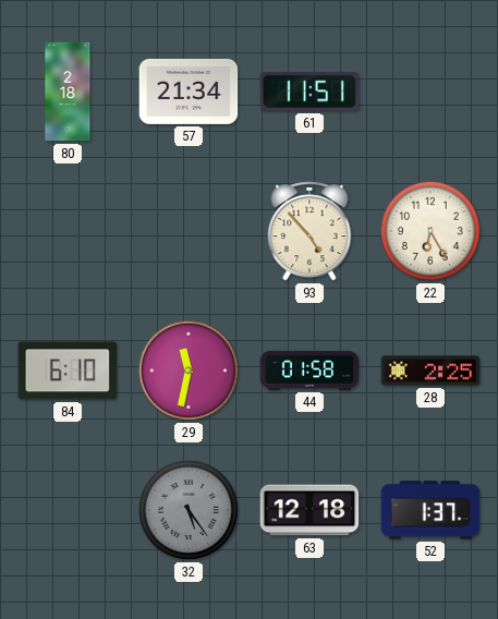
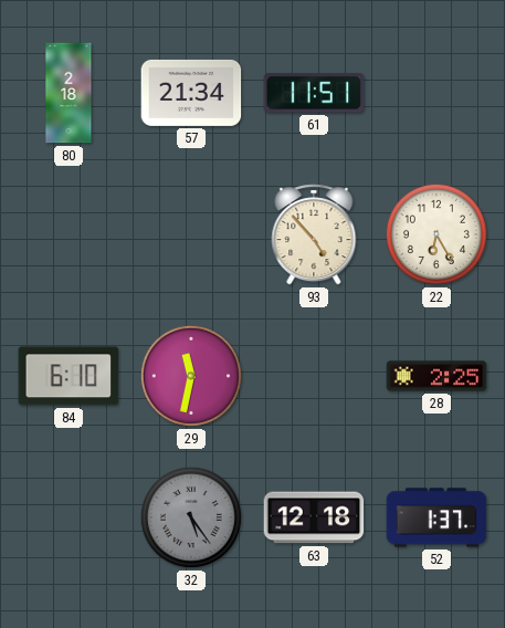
44: 01:58 -> none
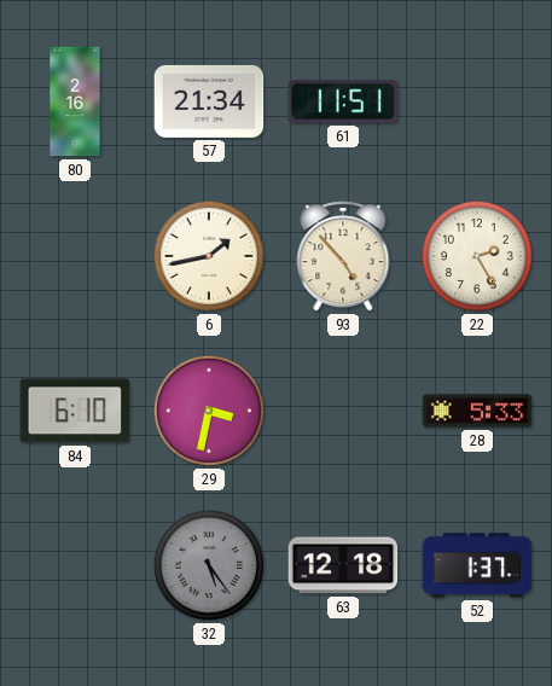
80: 2:18 -> 2:16
6: none -> 1:43
22: 6:25 -> 2:25
29: 11:32 -> 3:32
28: 2:25 -> 5:33
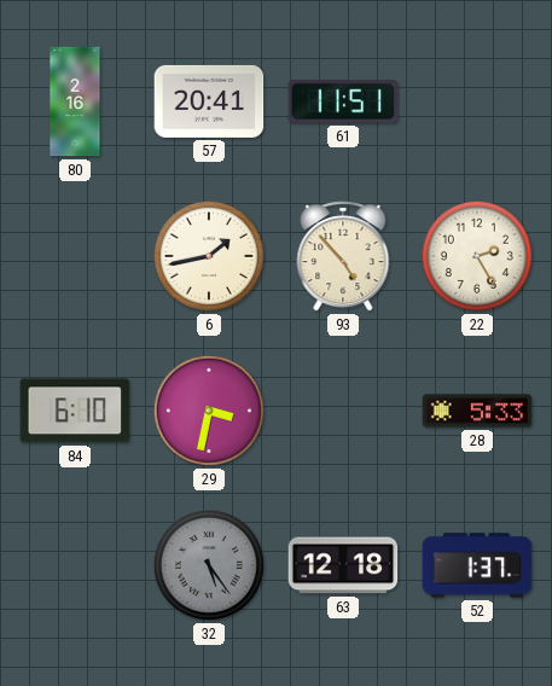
57: 21:34 -> 20:41
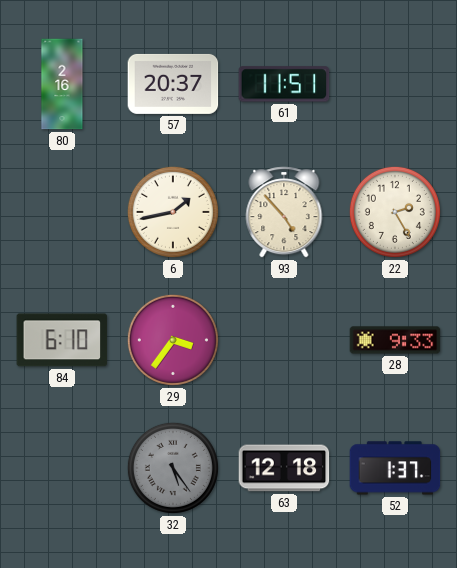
57: 20:41 -> 20:37
29: 3:32 -> 3:36
28: 5:33 -> 9:33
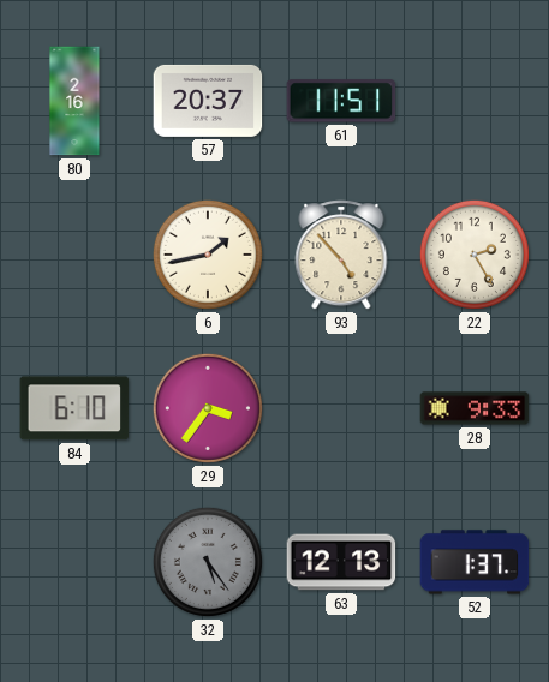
63: 12:18 -> 12:13
